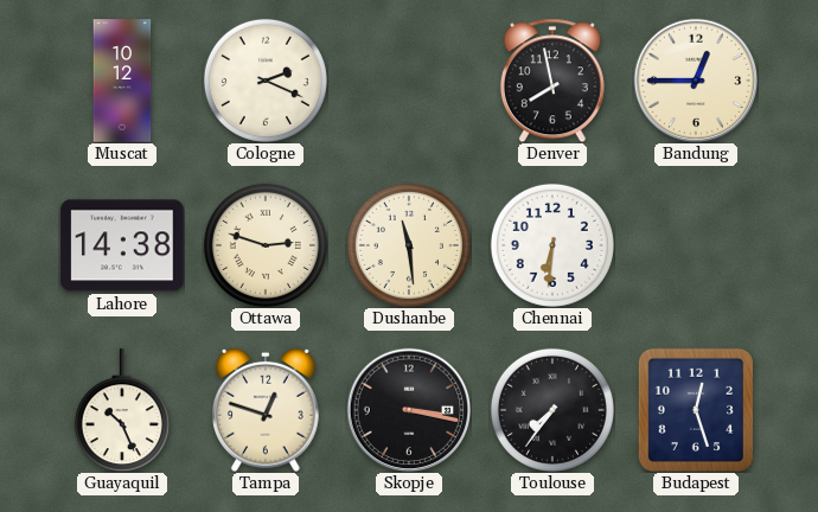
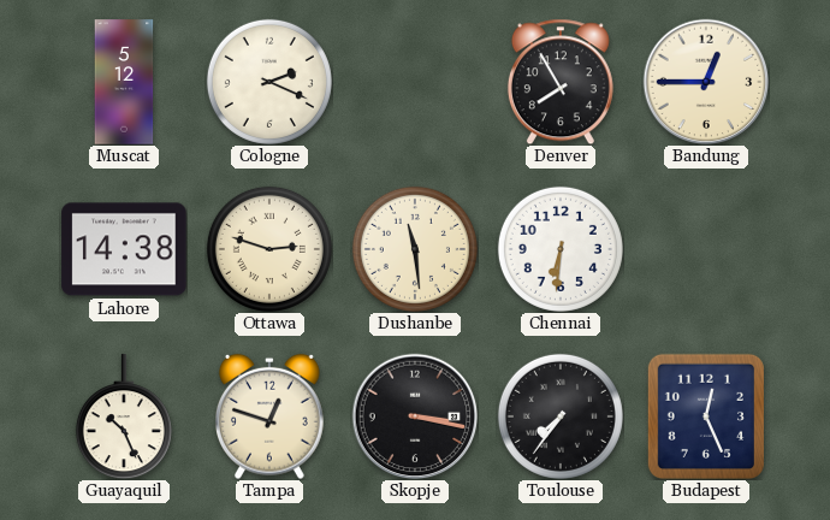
Muscat: 10:12 -> 5:12
Denver: 7:58 -> 7:55
Budapest: 12:27 -> 12:26
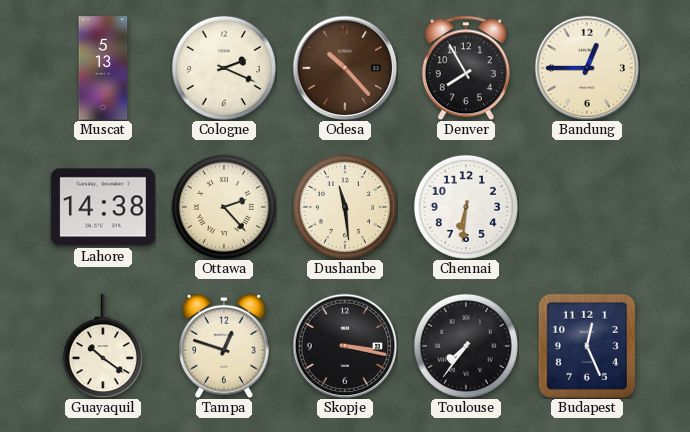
Muscat: 5:12 -> 5:13
Odesa: none -> 10:23
Ottawa: 2:48 -> 2:23
Guayaquil: 10:26 -> 10:21
